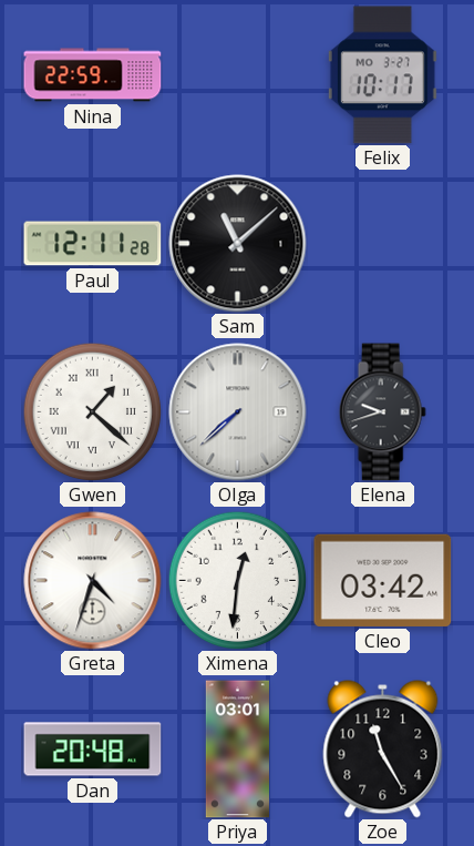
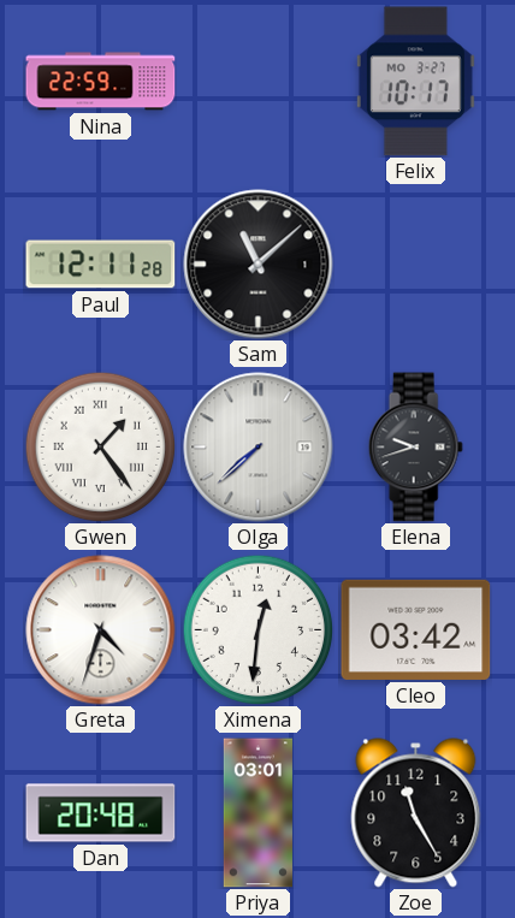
Gwen: 1:22 -> 1:24
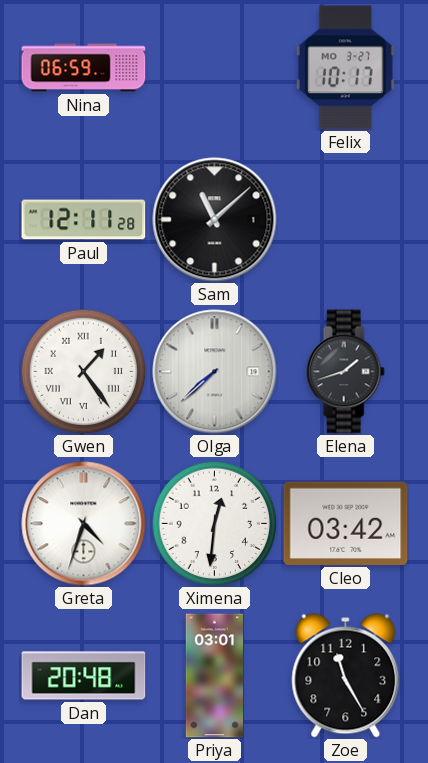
Nina: 22:59 -> 06:59
Elena: 9:42 -> 1:42
